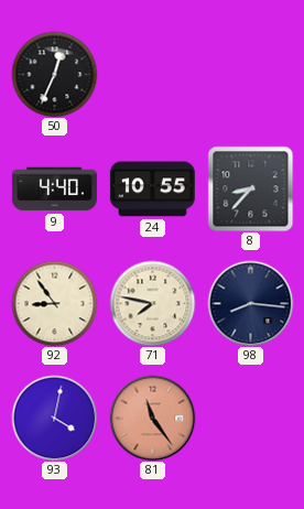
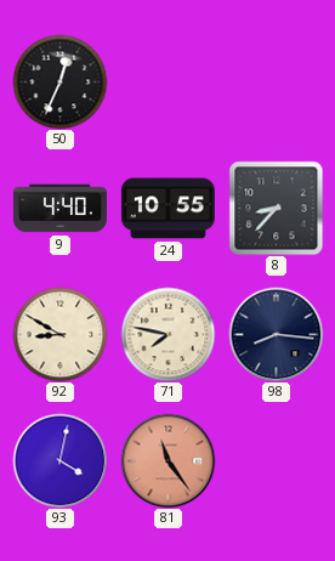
92: 8:54 -> 8:50
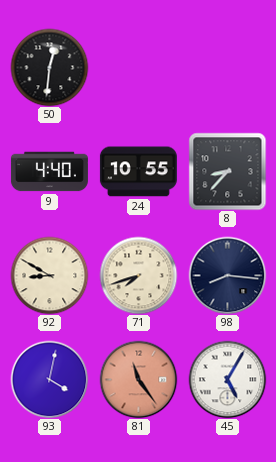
50: 12:34 -> 12:31
71: 7:47 -> 7:42
45: none -> 5:05
